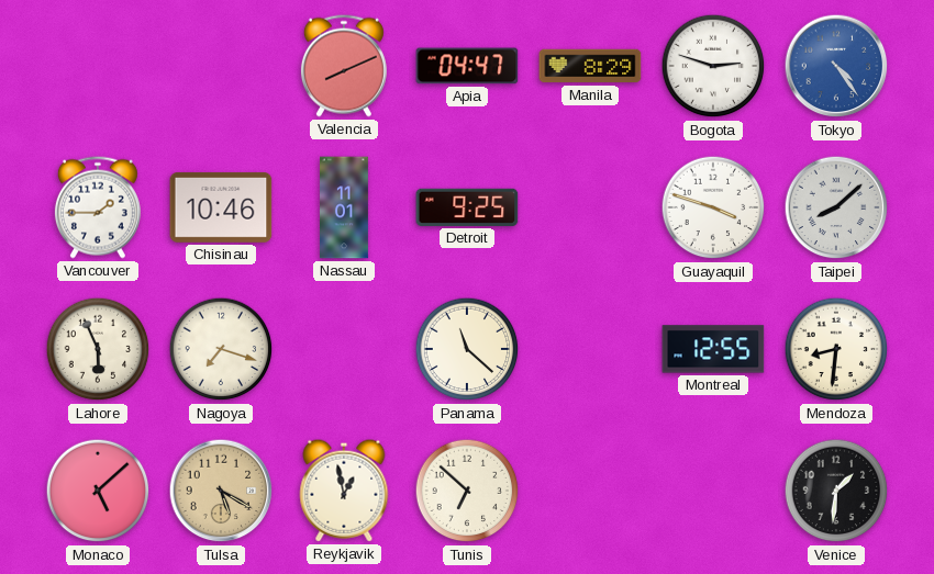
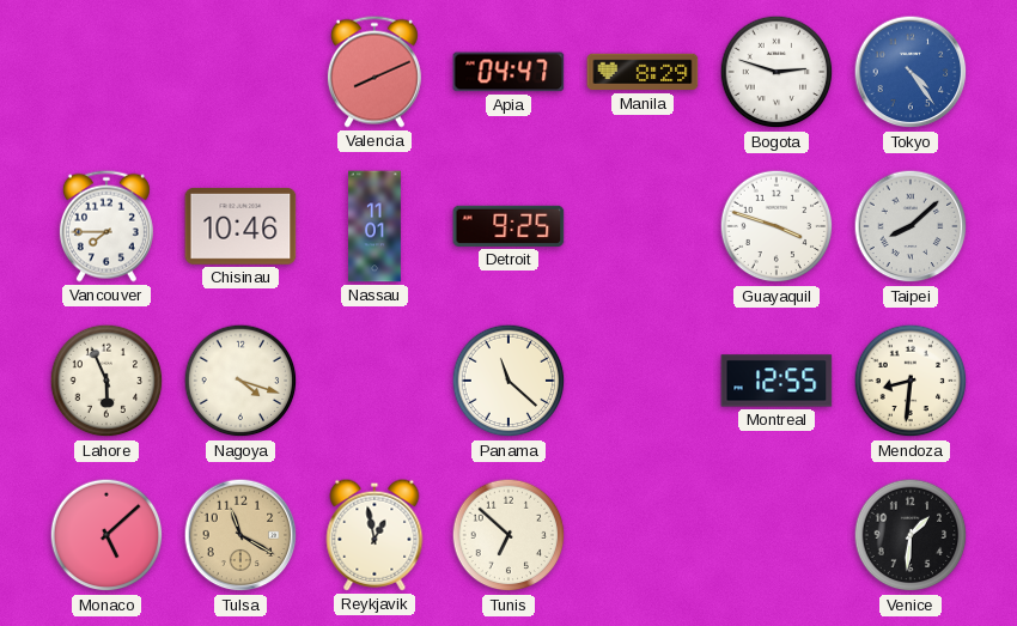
Vancouver: 1:45 -> 7:45
Nagoya: 7:18 -> 4:18
Tulsa: 5:20 -> 11:20
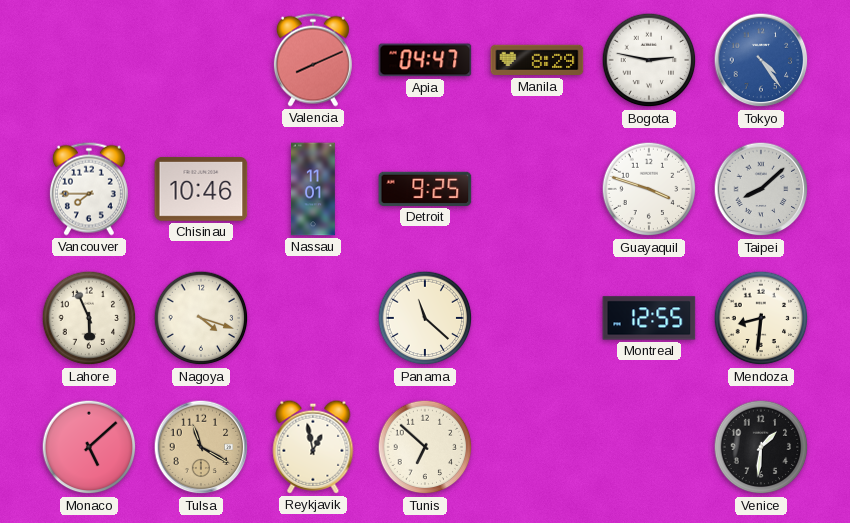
Bogota: 2:48 -> 2:47
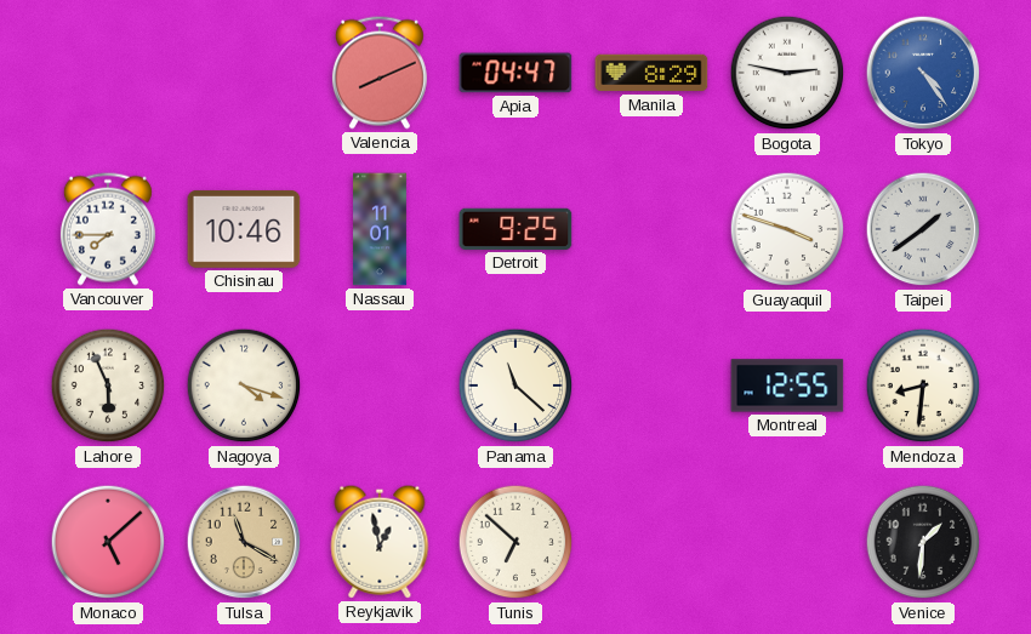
Taipei: 8:08 -> 1:39
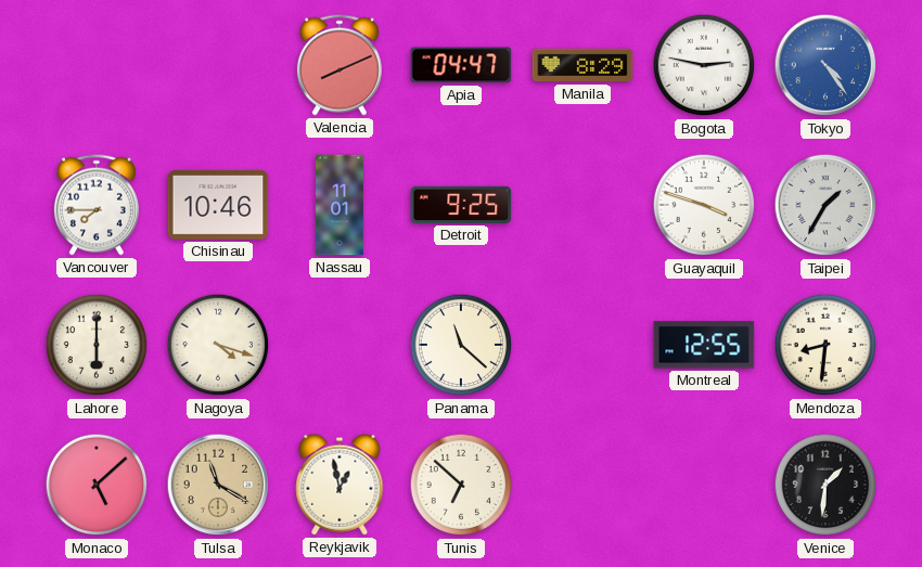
Taipei: 1:39 -> 1:35
Lahore: 5:56 -> 6:00
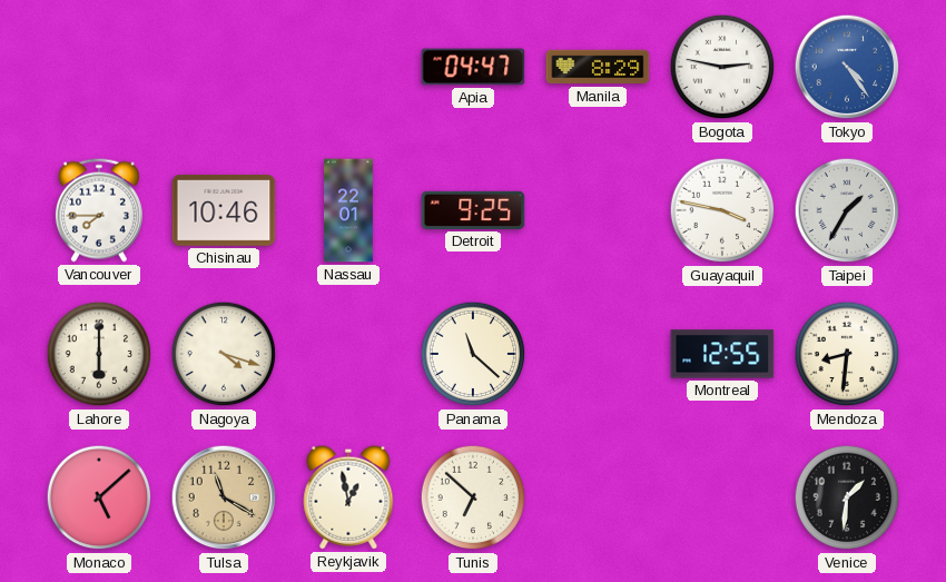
Valencia: 8:11 -> none
Nassau: 11:01 -> 22:01
Guayaquil: 3:48 -> 3:47
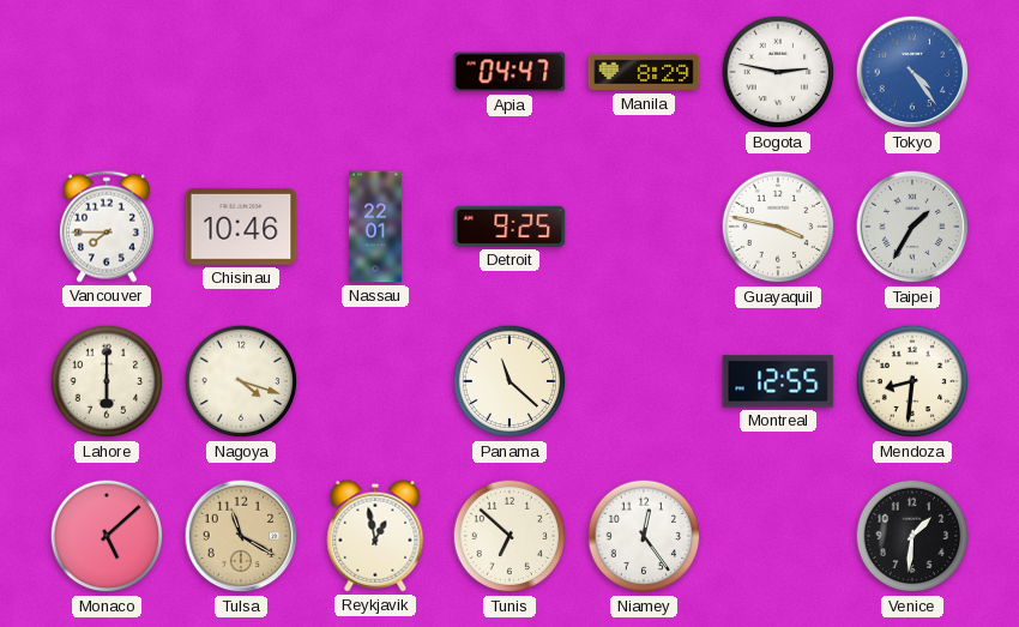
Niamey: none -> 12:24
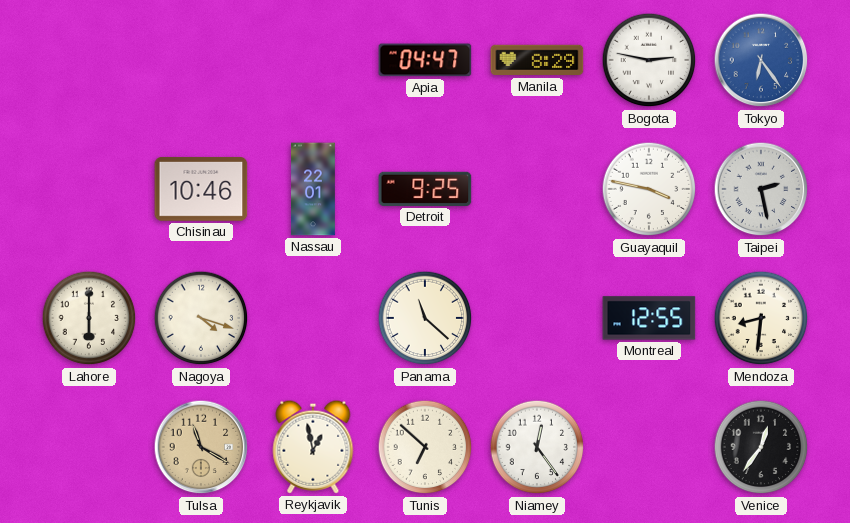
Tokyo: 4:24 -> 6:24
Vancouver: 7:45 -> none
Taipei: 1:35 -> 2:28
Monaco: 5:08 -> none
Venice: 1:31 -> 12:36
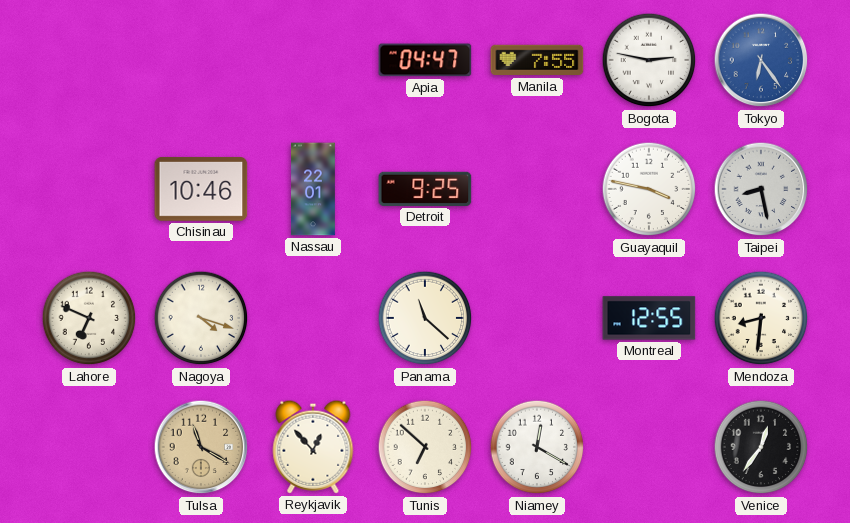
Manila: 8:29 -> 7:55
Taipei: 2:28 -> 8:28
Lahore: 6:00 -> 6:49
Reykjavik: 12:58 -> 12:53
Niamey: 12:24 -> 12:20
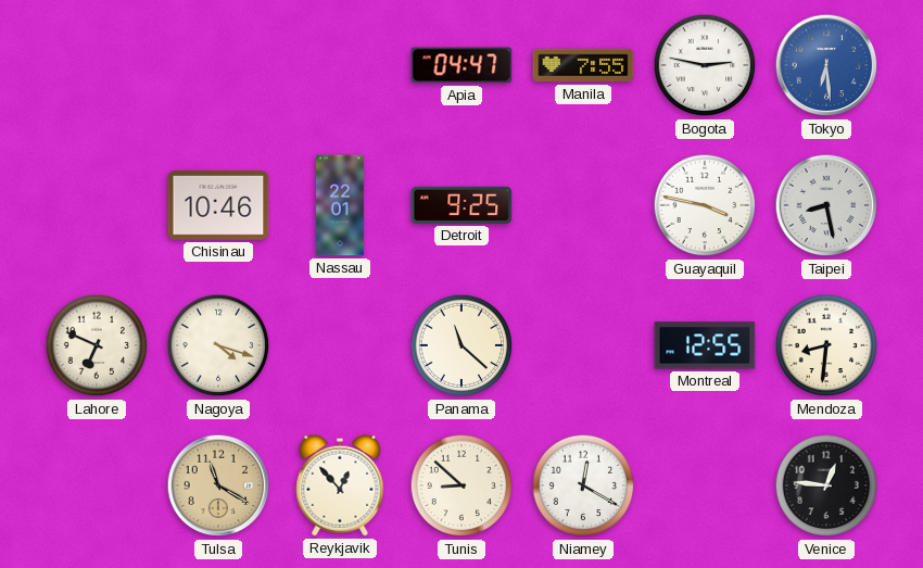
Tokyo: 6:24 -> 6:29
Tunis: 6:52 -> 8:52
Venice: 12:36 -> 12:46
